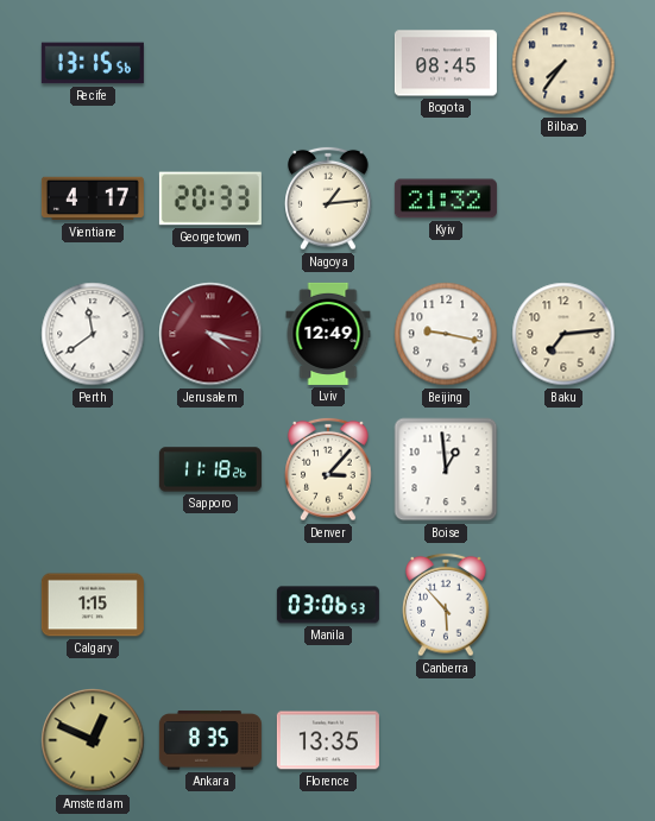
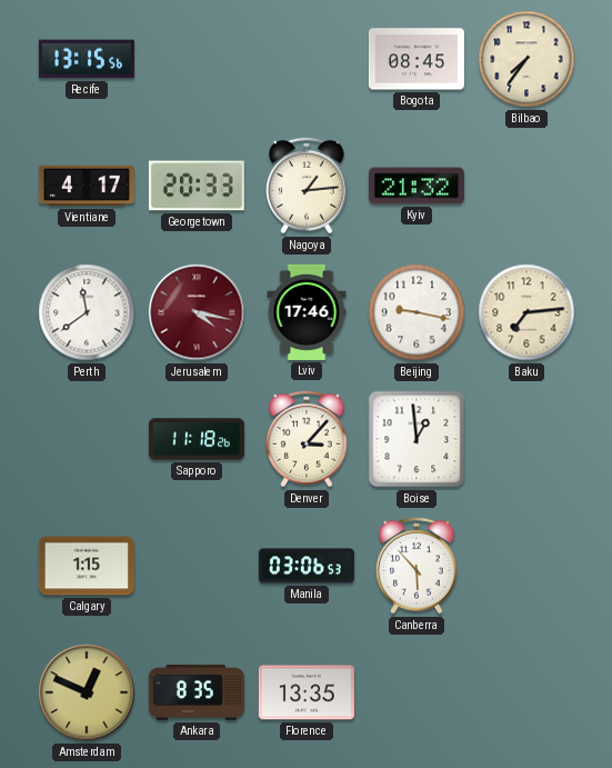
Lviv: 12:49 -> 17:46
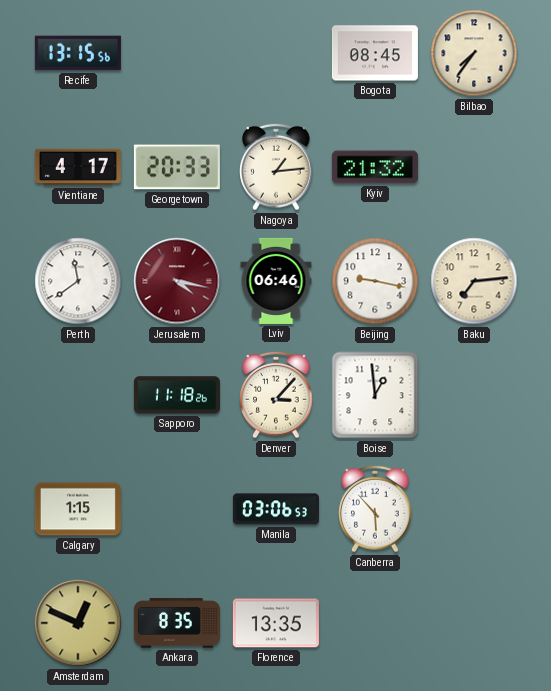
Lviv: 17:46 -> 06:46
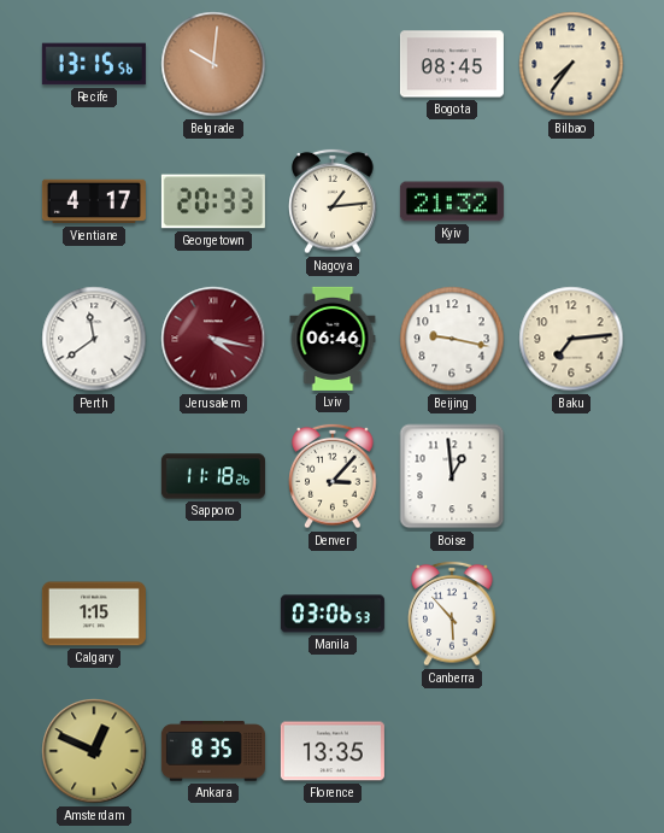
Belgrade: none -> 10:01
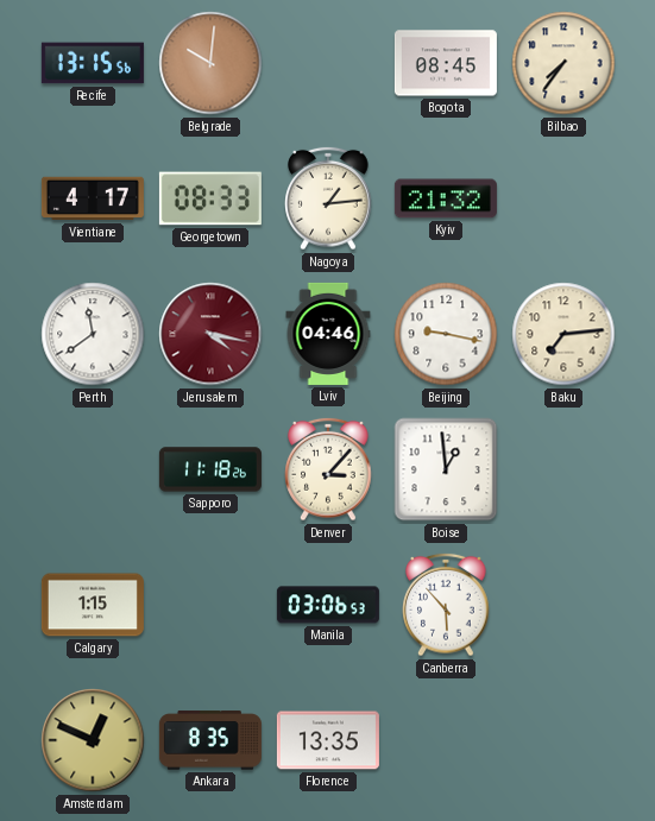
Georgetown: 20:33 -> 08:33
Lviv: 06:46 -> 04:46
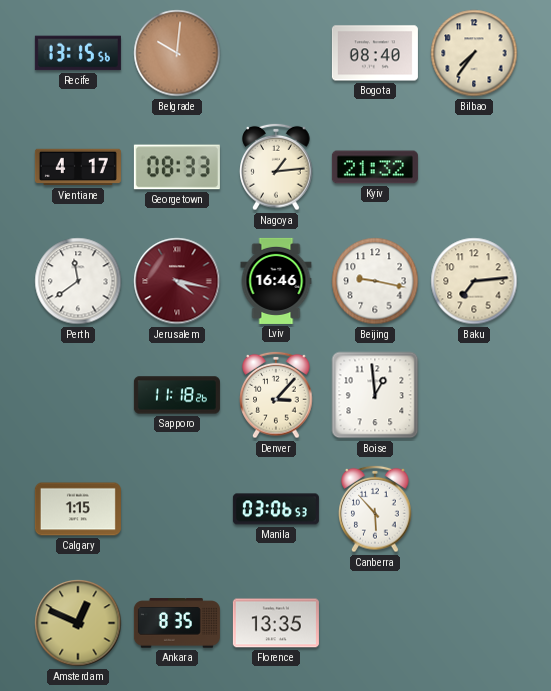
Bogota: 08:45 -> 08:40
Lviv: 04:46 -> 16:46
